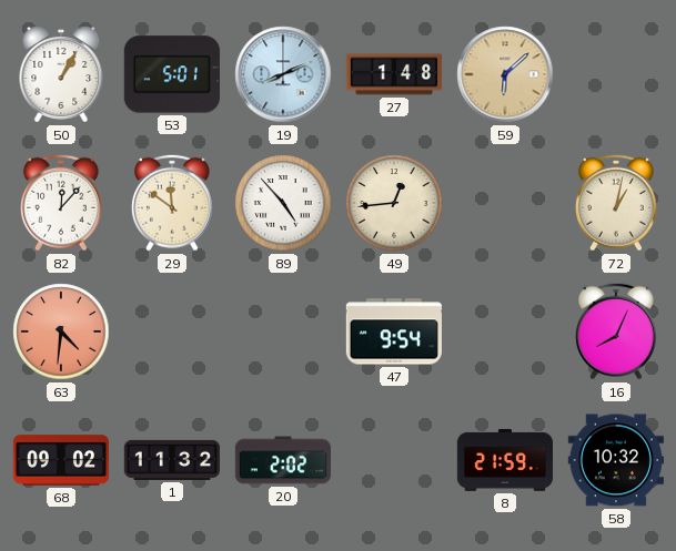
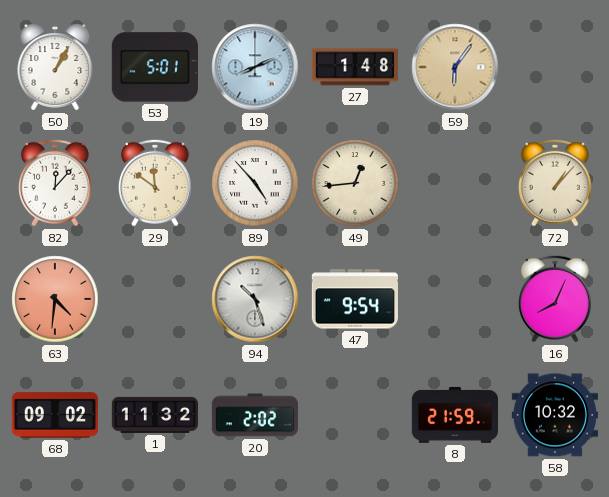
59: 6:08 -> 6:06
72: 1:02 -> 1:07
94: none -> 10:27
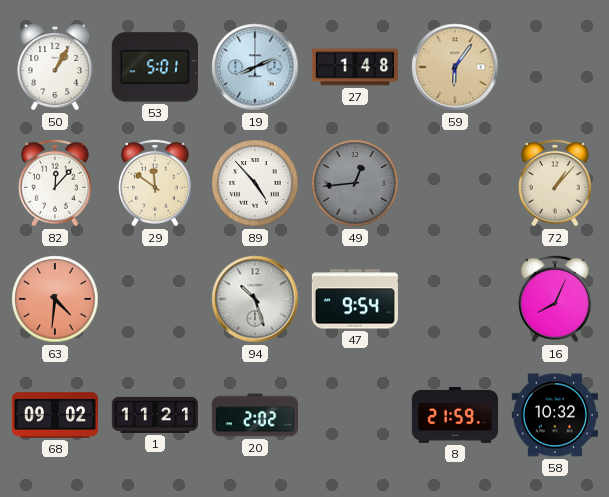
49 dial: cream -> grey
1: 11:32 -> 11:21
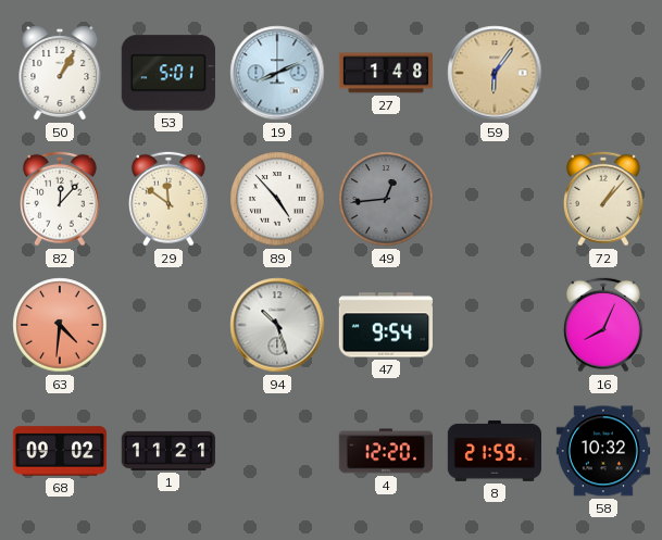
20: 2:02 -> none
4: none -> 12:20
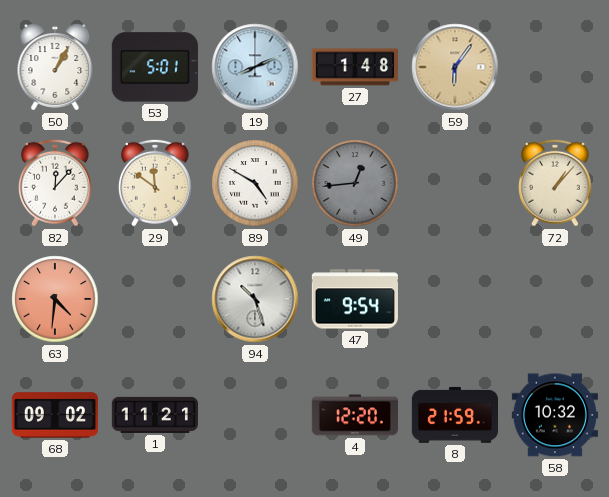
89: 4:53 -> 4:50
16: 8:04 -> none
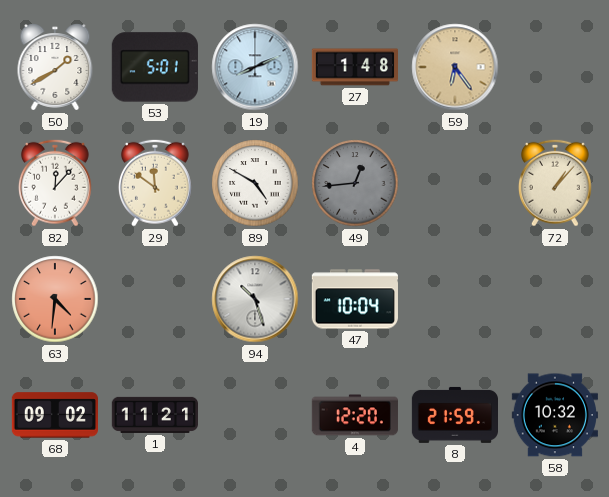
50: 1:05 -> 1:40
59: 6:06 -> 6:24
47: 9:54 -> 10:04
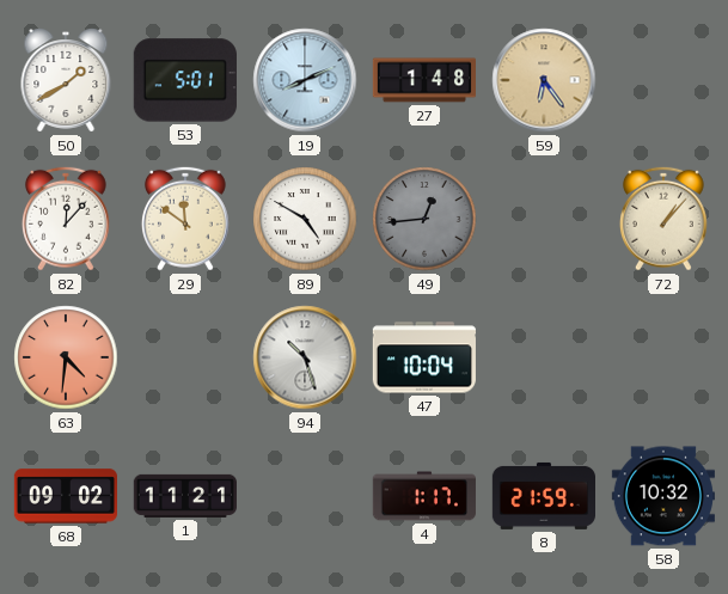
4: 12:20 -> 1:17
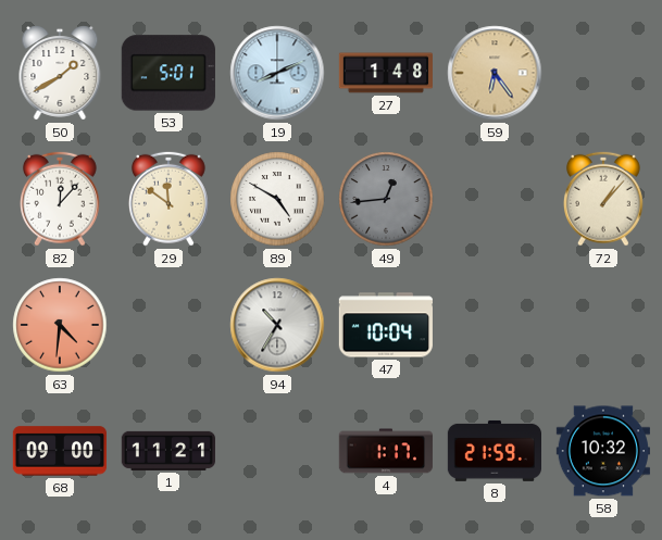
94: 10:27 -> 10:35
68: 09:02 -> 09:00
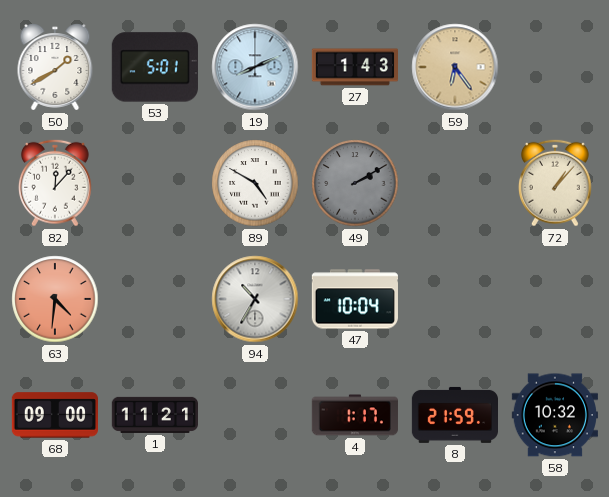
27: 1:48 -> 1:43
29: 11:51 -> none
49: 12:44 -> 2:10
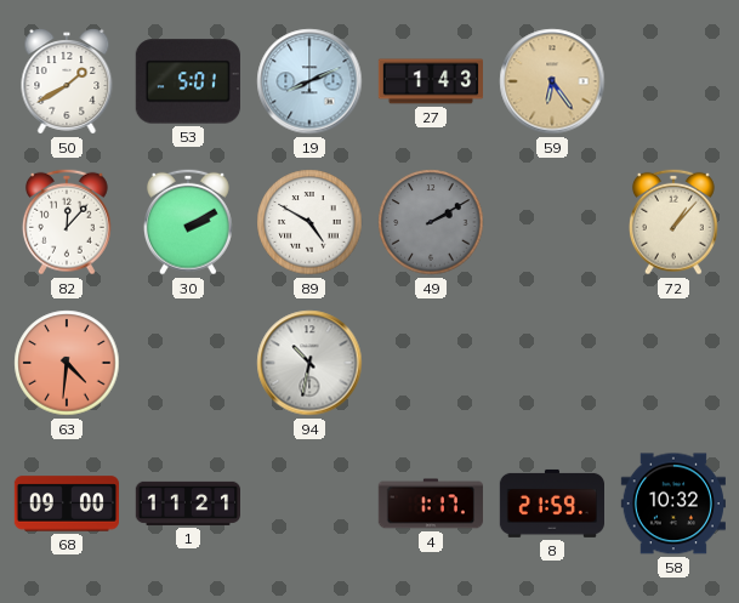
30: none -> 2:10
94: 10:35 -> 10:32
47: 10:04 -> none
